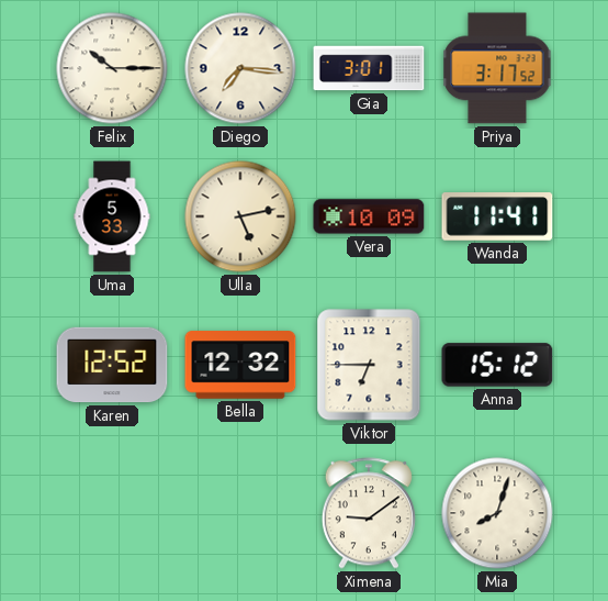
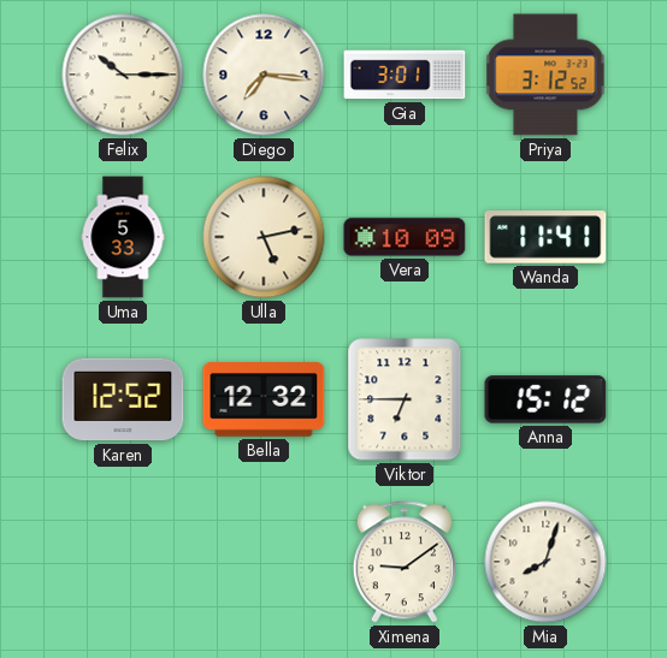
Priya: 3:17 -> 3:12
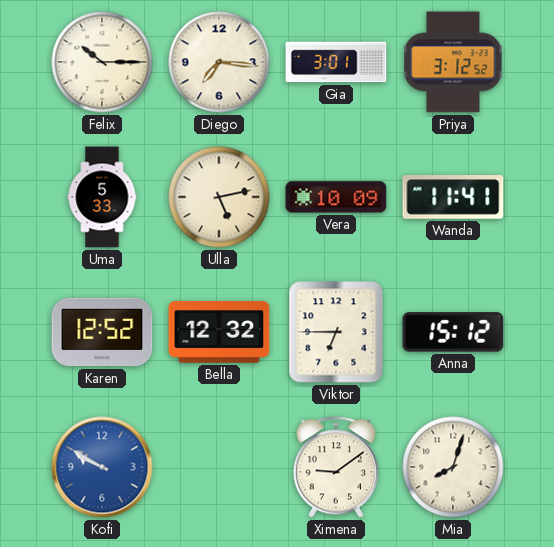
Kofi: none -> 9:50
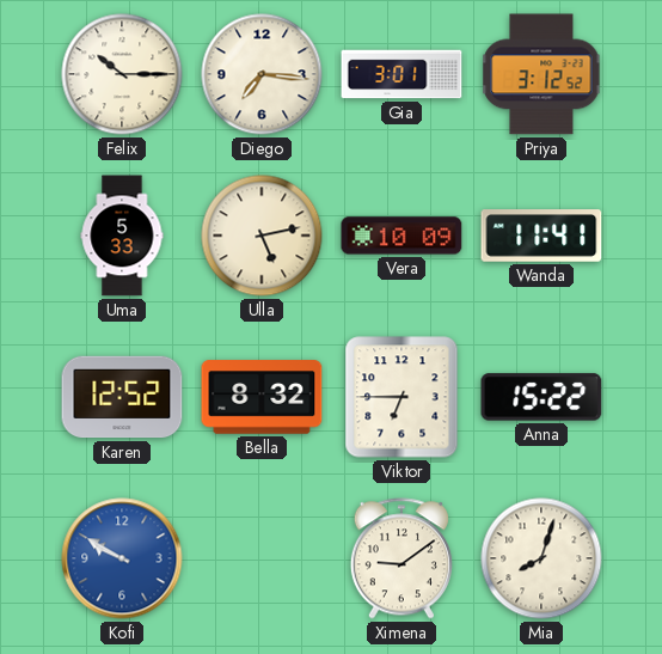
Bella: 12:32 -> 8:32
Anna: 15:12 -> 15:22
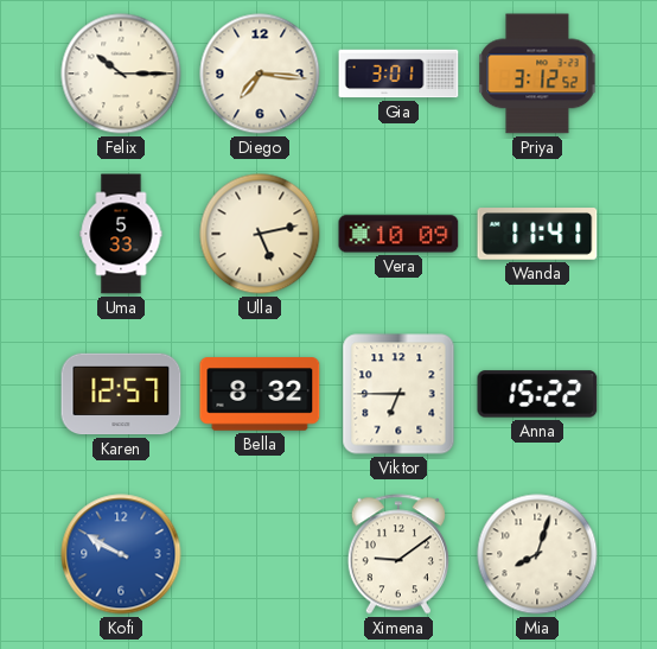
Karen: 12:52 -> 12:57
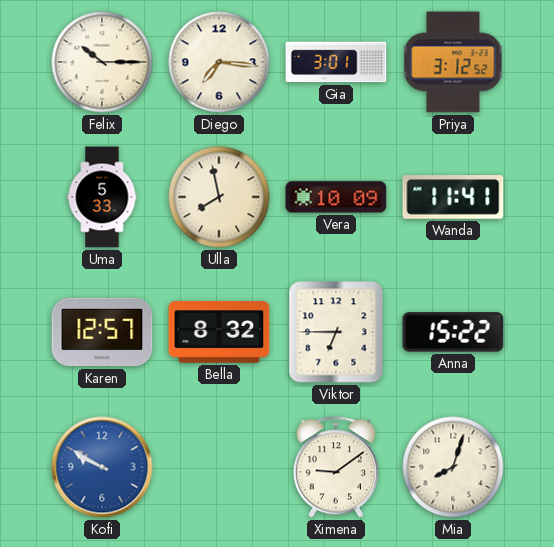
Ulla: 5:13 -> 7:58
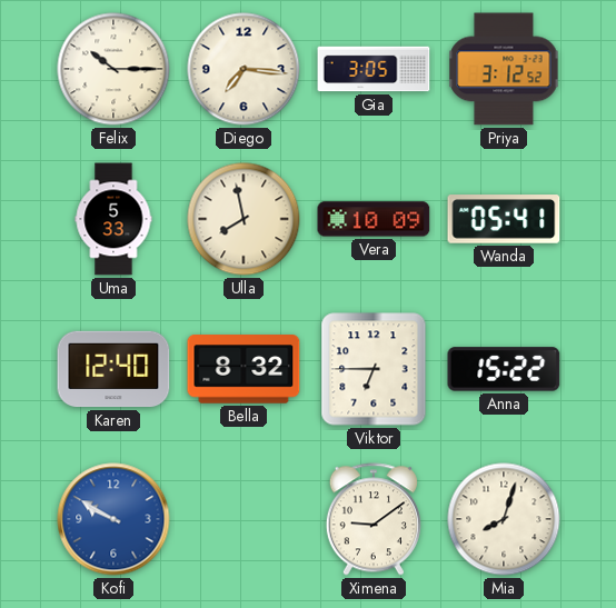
Gia: 3:01 -> 3:05
Wanda: 11:41 -> 05:41
Karen: 12:57 -> 12:40
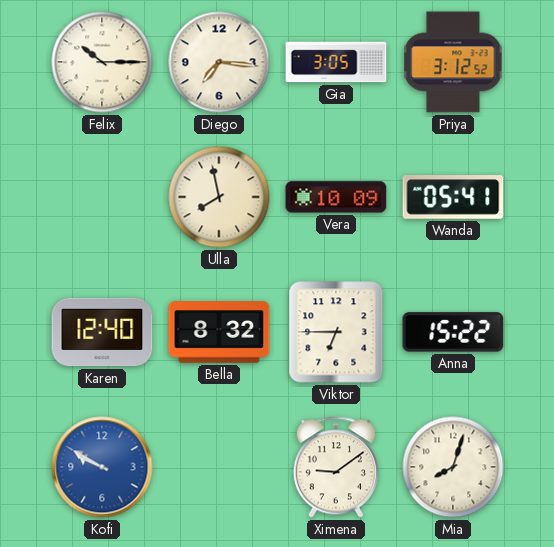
Uma: 5:33 -> none
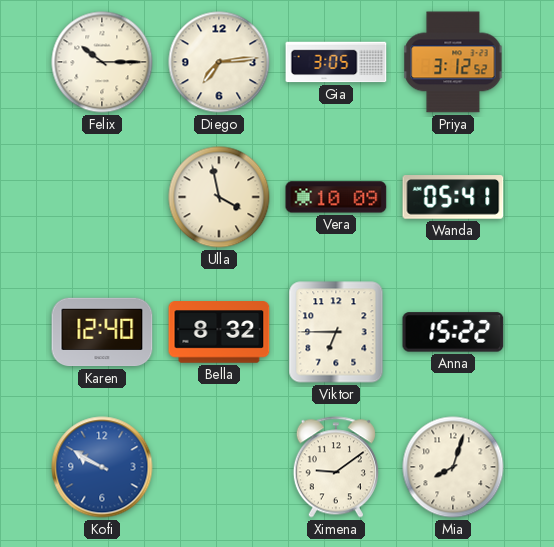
Diego: 7:16 -> 7:14
Ulla: 7:58 -> 3:58
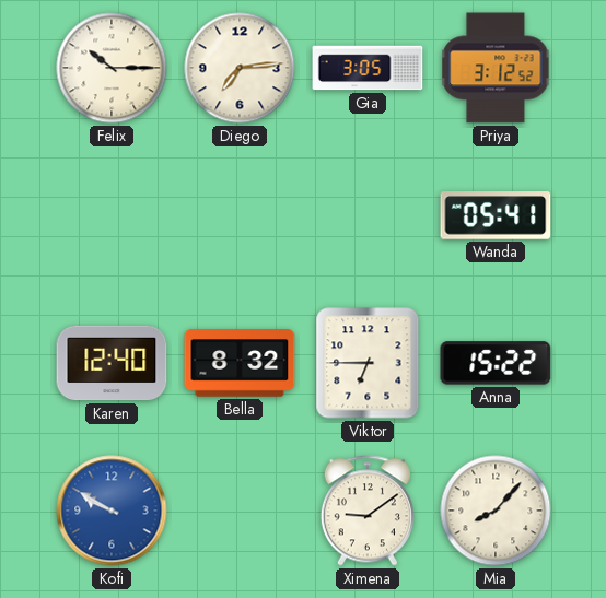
Ulla: 3:58 -> none
Vera: 10:09 -> none
Mia: 8:03 -> 8:07
